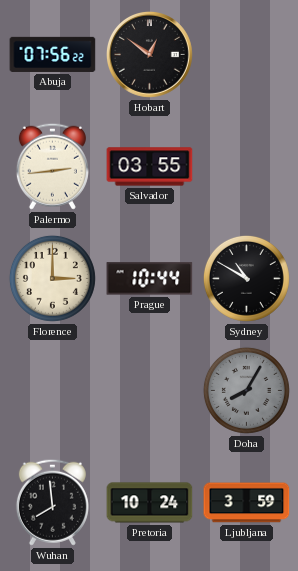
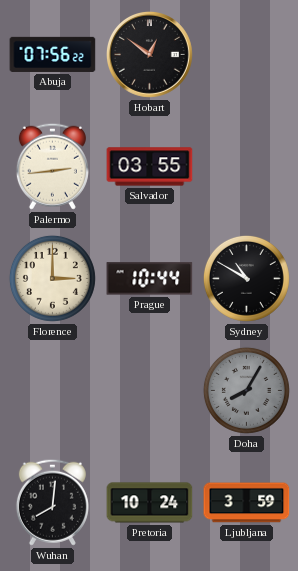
Wuhan: 7:59 -> 8:01
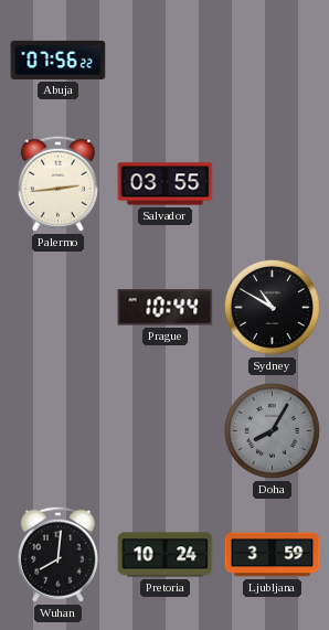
Hobart: 12:51 -> none
Florence: 3:00 -> none
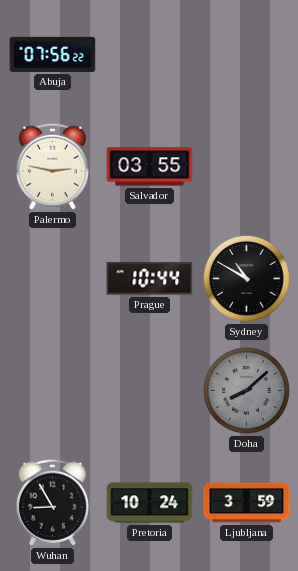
Palermo: 2:44 -> 2:47
Doha: 8:05 -> 8:08
Wuhan: 8:01 -> 8:55
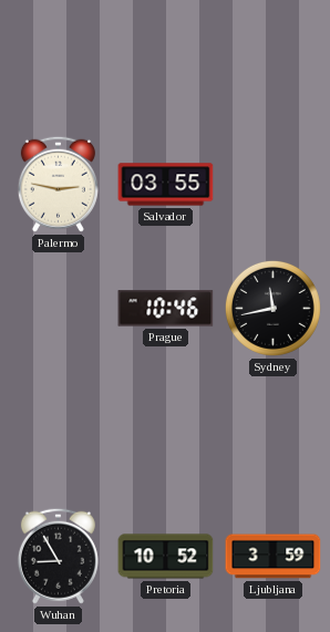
Abuja: 07:56 -> none
Prague: 10:44 -> 10:46
Sydney: 10:50 -> 11:43
Doha: 8:08 -> none
Pretoria: 10:24 -> 10:52
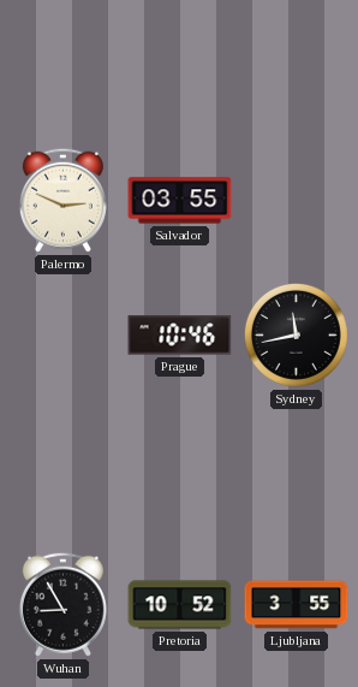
Palermo: 2:47 -> 2:49
Ljubljana: 3:59 -> 3:55
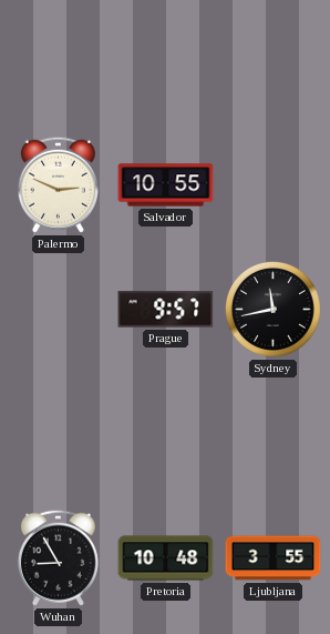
Salvador: 03:55 -> 10:55
Prague: 10:46 -> 9:57
Pretoria: 10:52 -> 10:48
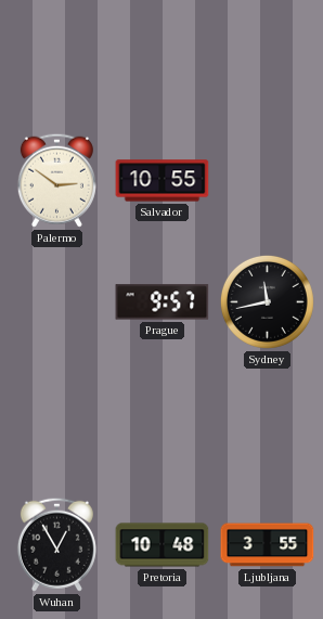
Palermo: 2:49 -> 2:51
Wuhan: 8:55 -> 12:55
